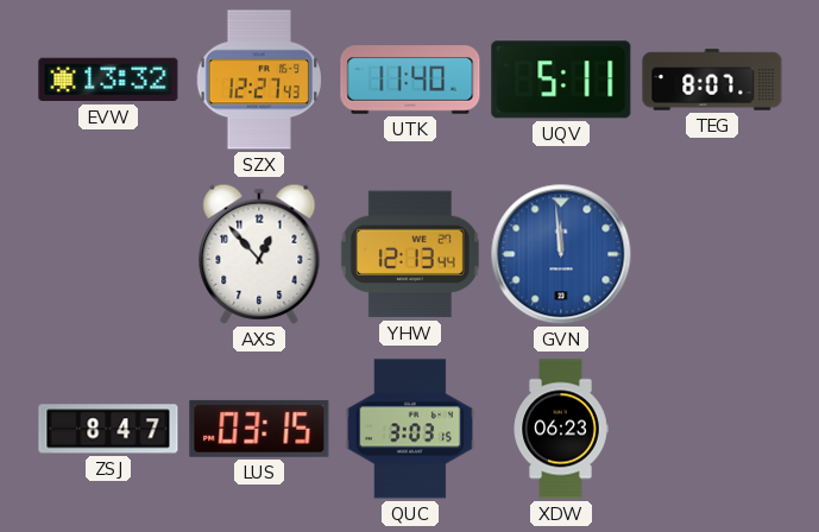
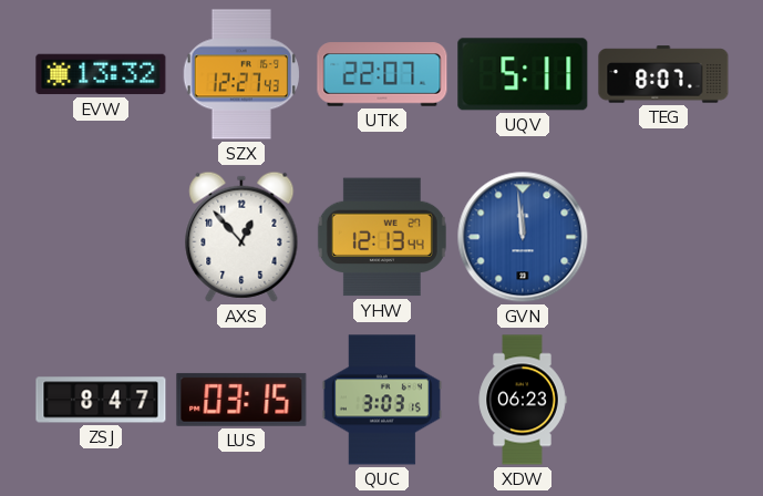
UTK: 11:40 -> 22:07
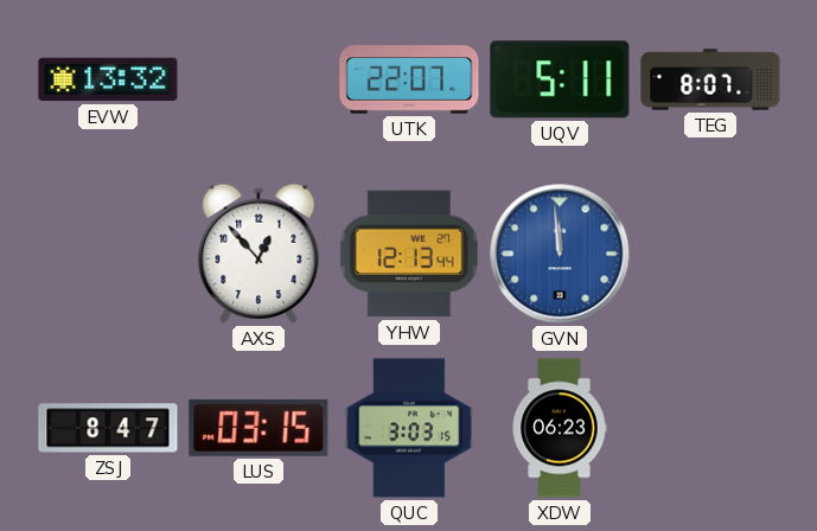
SZX: 12:27 -> none
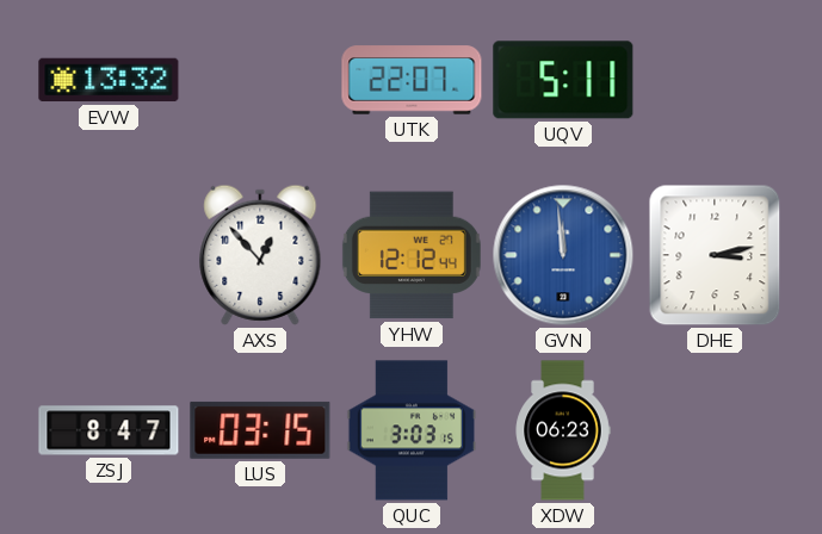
TEG: 8:07 -> none
YHW: 12:13 -> 12:12
DHE: none -> 3:13
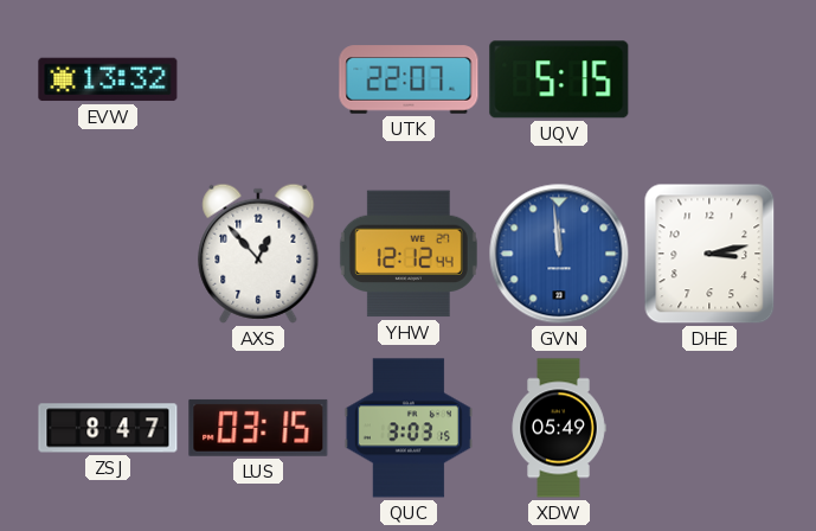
UQV: 5:11 -> 5:15
XDW: 06:23 -> 05:49
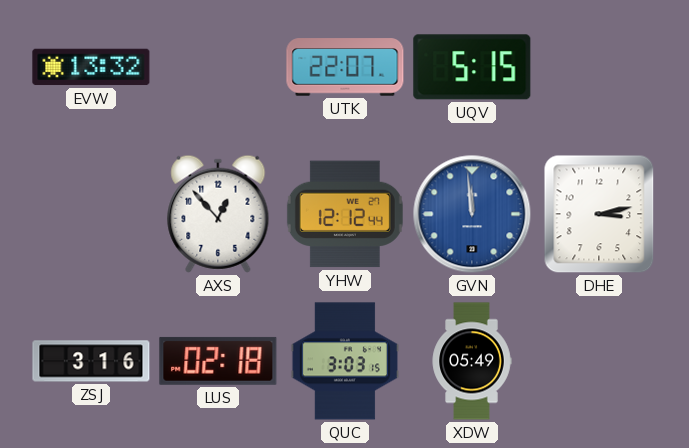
ZSJ: 8:47 -> 3:16
LUS: 03:15 -> 02:18
